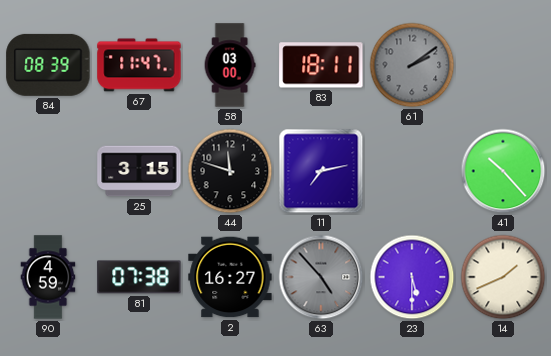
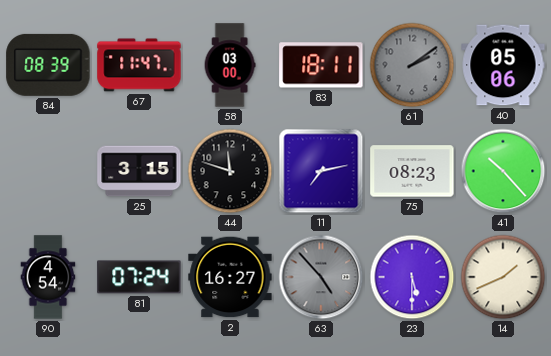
40: none -> 05:06
75: none -> 08:23
90: 4:59 -> 4:54
81: 07:38 -> 07:24
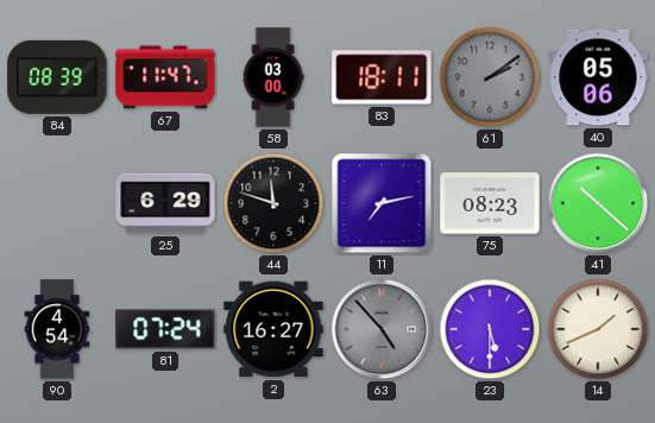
25: 3:15 -> 6:29
41: 10:23 -> 10:22
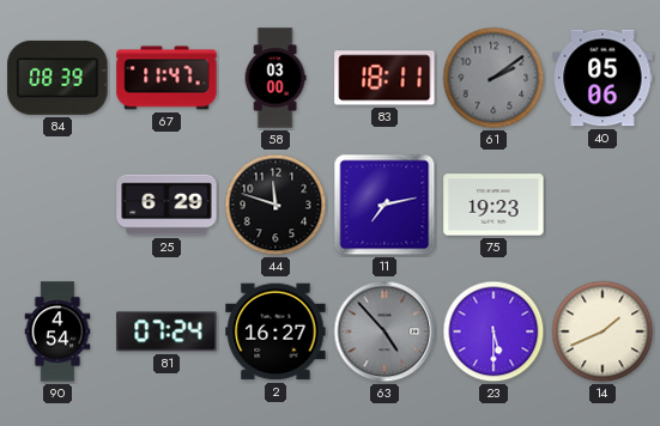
75: 08:23 -> 19:23
41: 10:22 -> none
